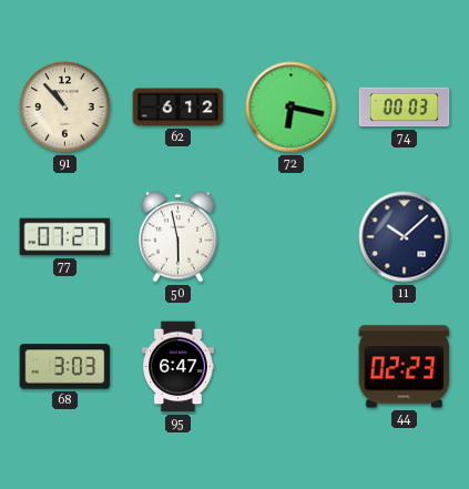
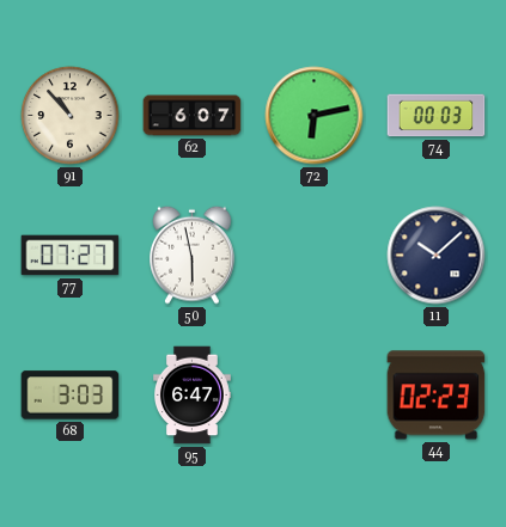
62: 6:12 -> 6:07
72: 6:17 -> 6:13
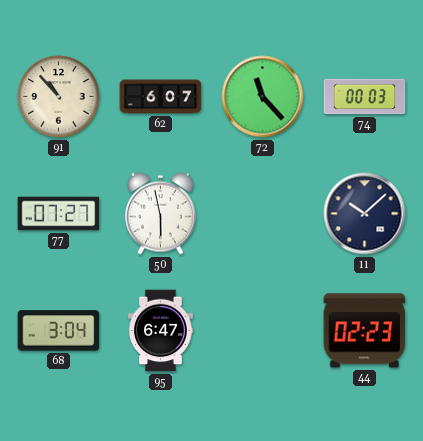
72: 6:13 -> 11:23
68: 3:03 -> 3:04
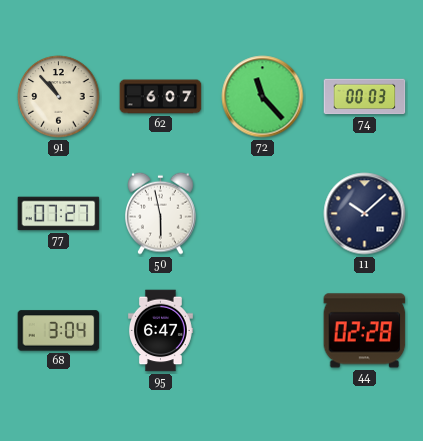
44: 02:23 -> 02:28
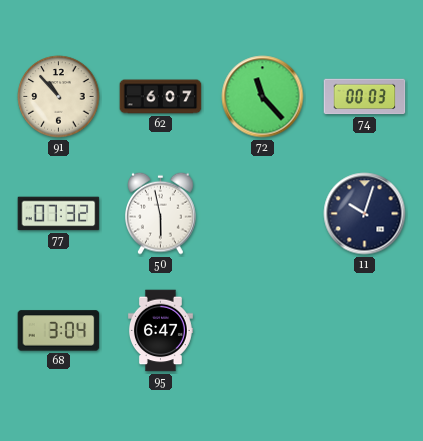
77: 07:27 -> 07:32
11: 10:08 -> 10:03
44: 02:28 -> none
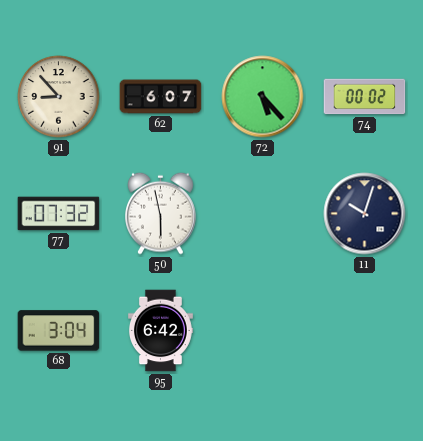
91: 10:53 -> 8:53
72: 11:23 -> 5:23
74: 00:03 -> 00:02
95: 6:47 -> 6:42
